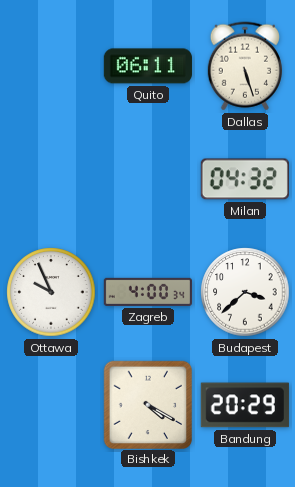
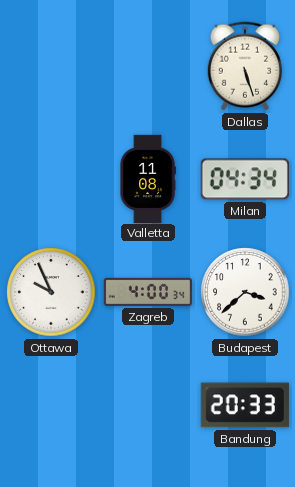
Quito: 06:11 -> none
Valletta: none -> 11:08
Milan: 04:32 -> 04:34
Bishkek: 4:20 -> none
Bandung: 20:29 -> 20:33
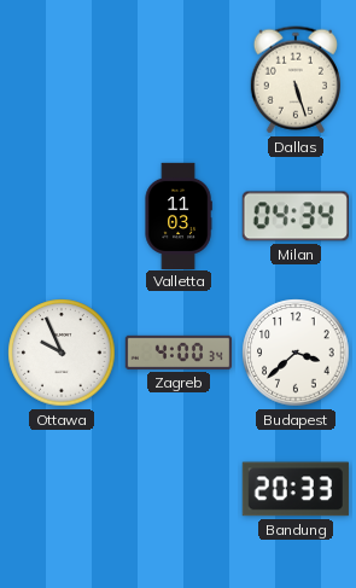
Valletta: 11:08 -> 11:03
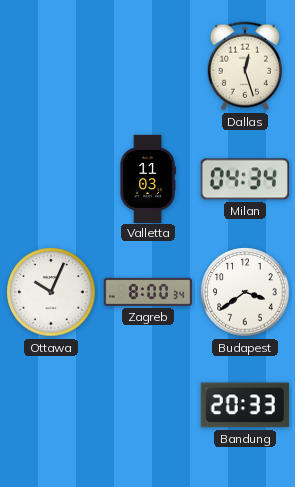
Dallas: 5:27 -> 12:27
Ottawa: 9:56 -> 10:04
Zagreb: 4:00 -> 8:00
Budapest: 3:38 -> 3:39
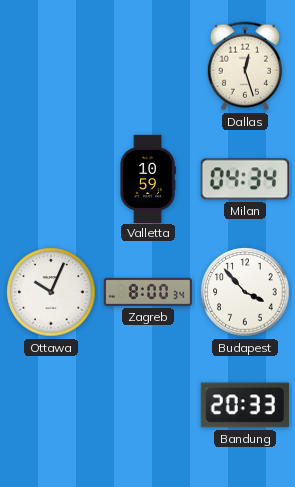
Valletta: 11:03 -> 10:59
Budapest: 3:39 -> 3:53
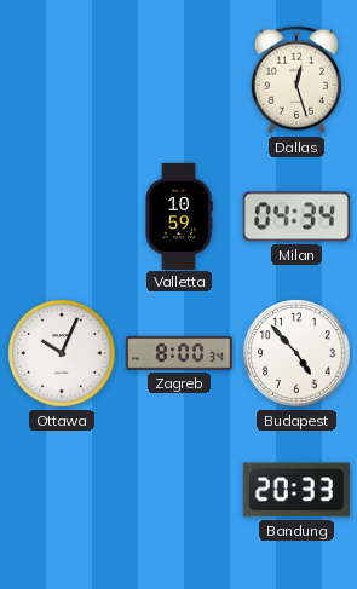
Budapest: 3:53 -> 4:53
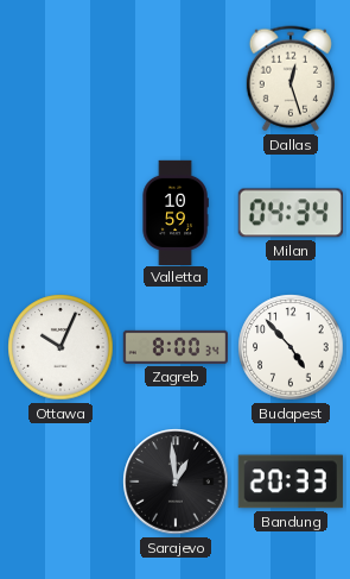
Sarajevo: none -> 12:59
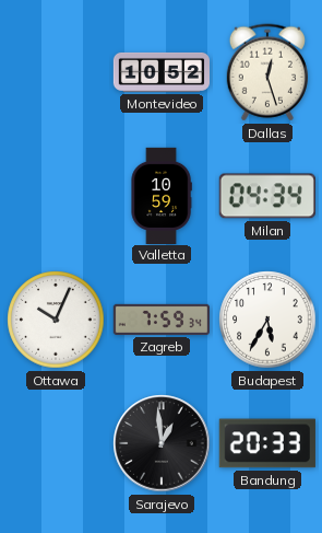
Montevideo: none -> 10:52
Zagreb: 8:00 -> 7:59
Budapest: 4:53 -> 5:35
